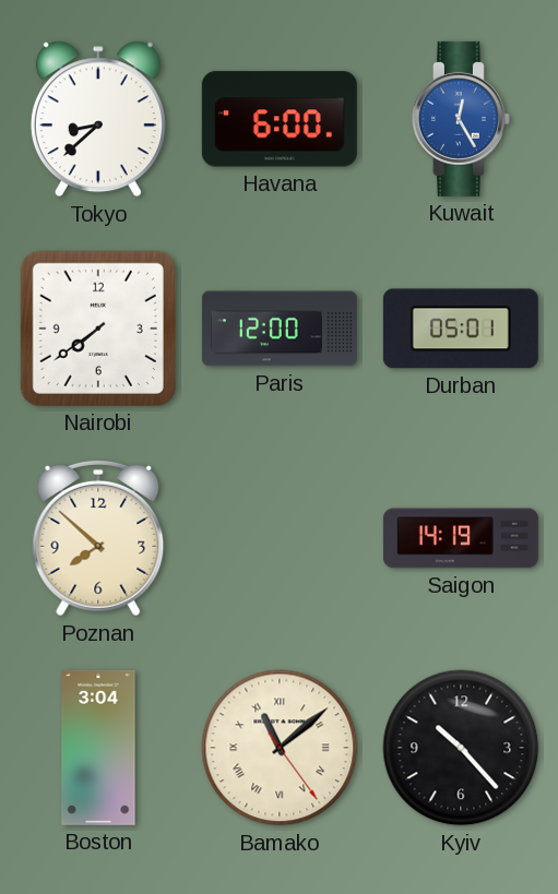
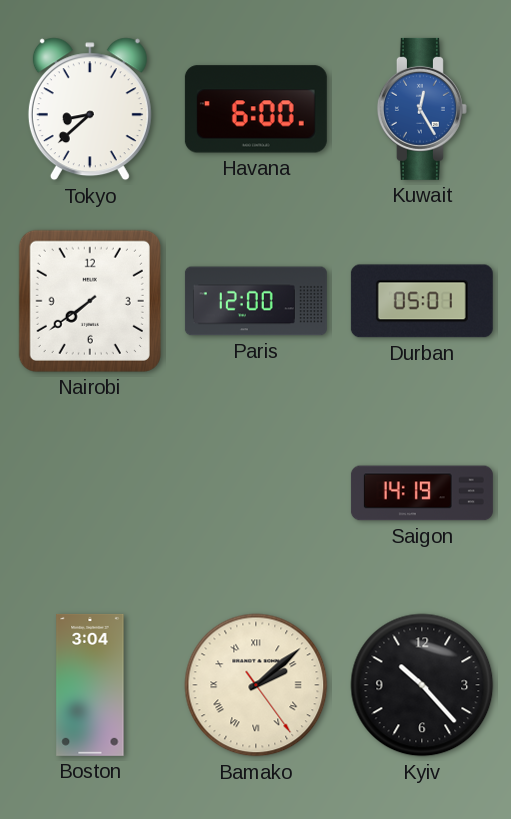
Poznan: 7:52 -> none
Bamako: 11:08 -> 2:08
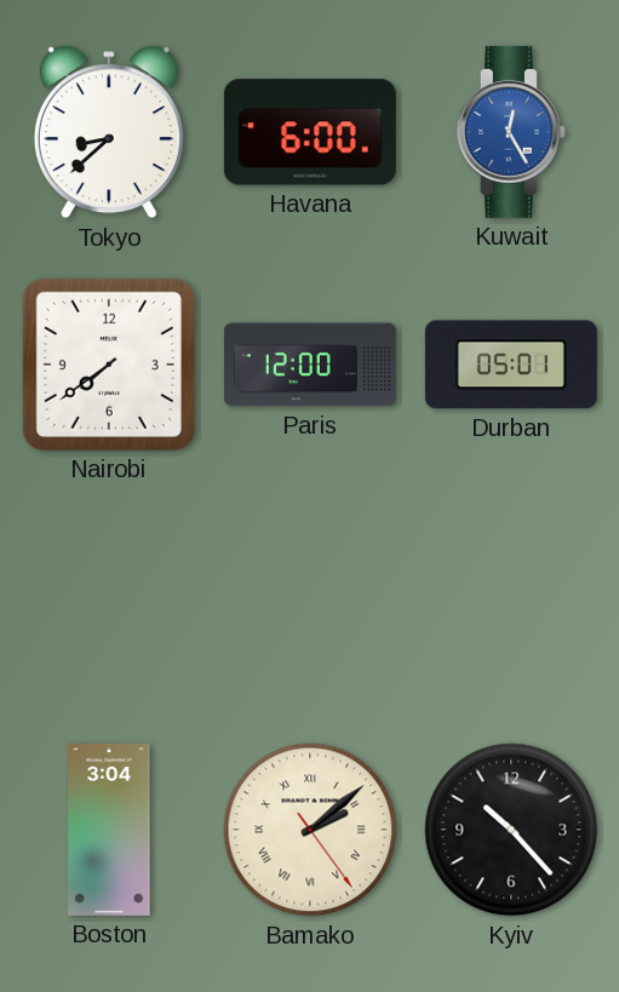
Saigon: 14:19 -> none
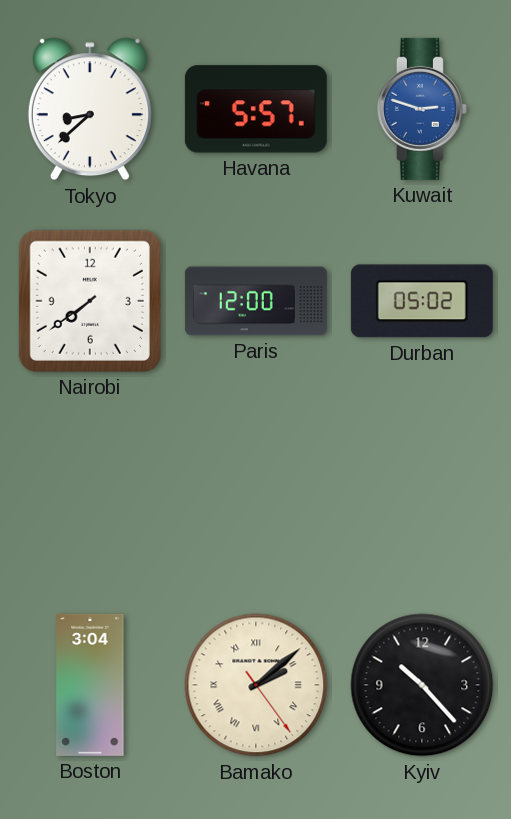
Havana: 6:00 -> 5:57
Kuwait: 12:25 -> 2:48
Durban: 05:01 -> 05:02
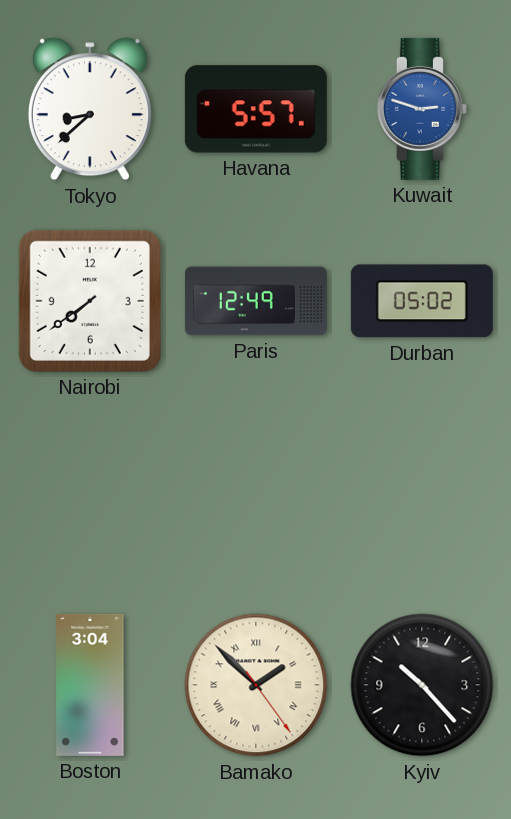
Paris: 12:00 -> 12:49
Bamako: 2:08 -> 1:52
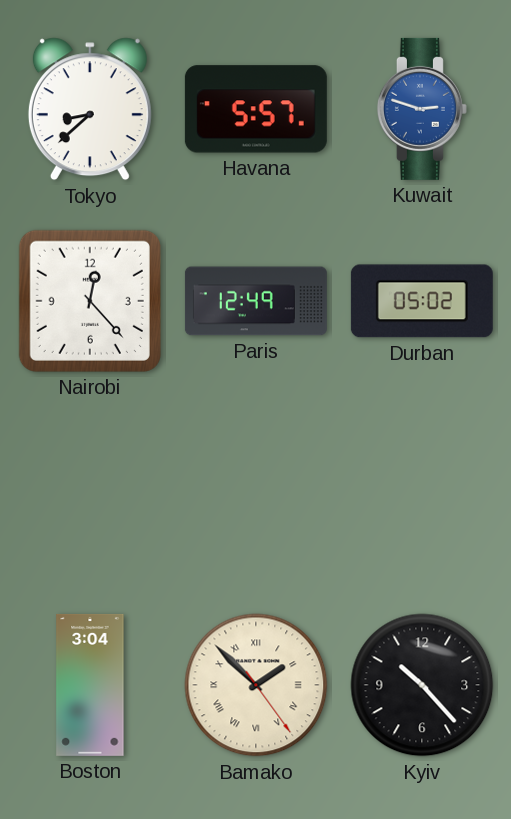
Nairobi: 7:39 -> 12:23
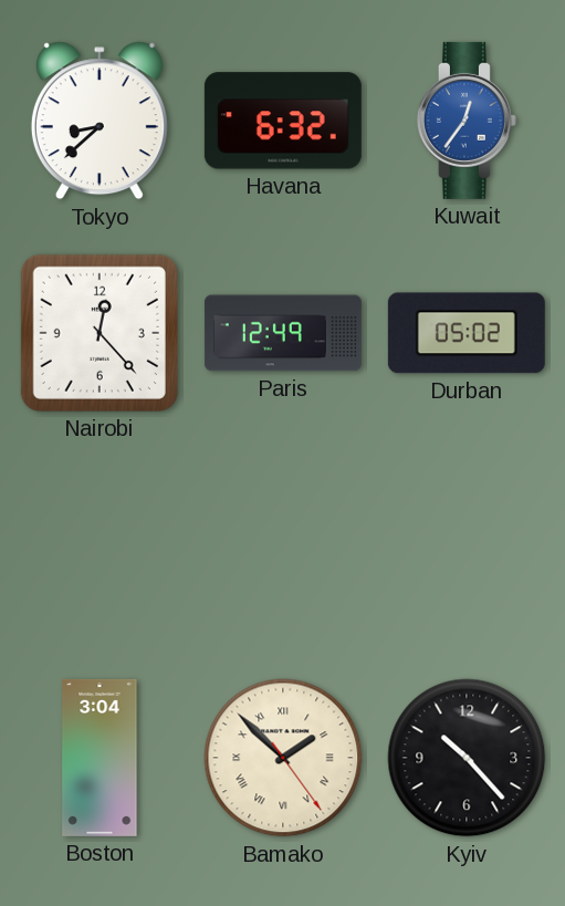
Havana: 5:57 -> 6:32
Kuwait: 2:48 -> 12:36
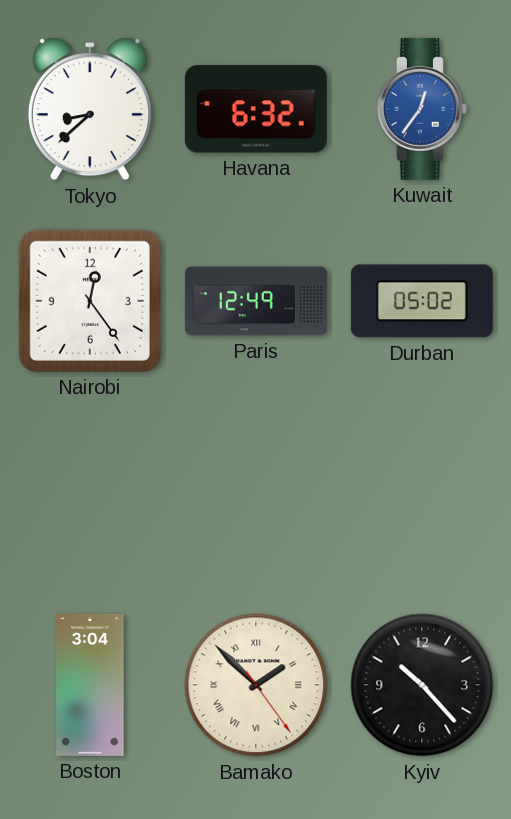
Nairobi: 12:23 -> 12:24
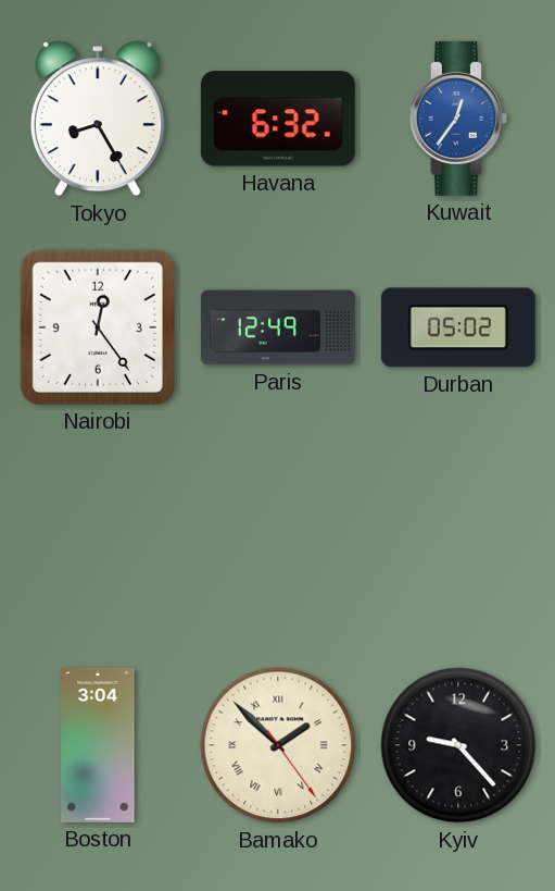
Tokyo: 8:38 -> 8:25
Kyiv: 10:23 -> 9:23
